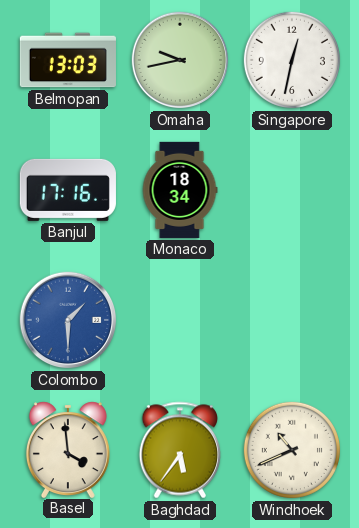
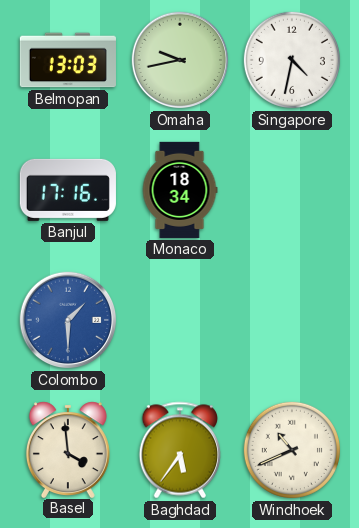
Singapore: 12:32 -> 4:32
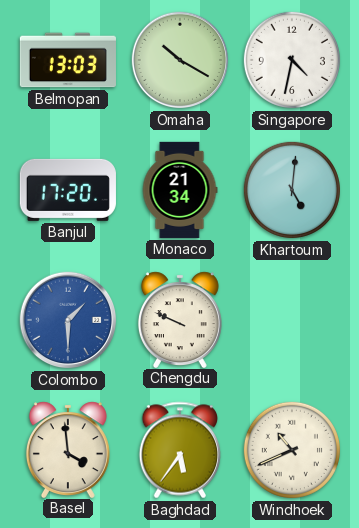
Omaha: 9:43 -> 10:20
Banjul: 17:16 -> 17:20
Monaco: 18:34 -> 21:34
Khartoum: none -> 5:01
Chengdu: none -> 9:49
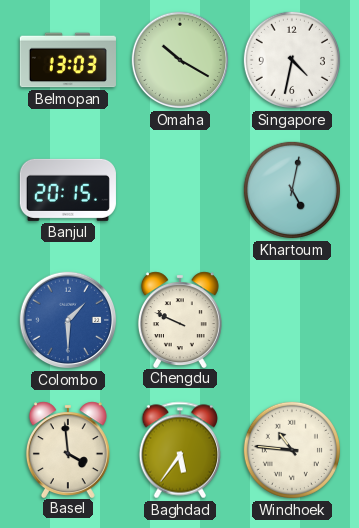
Banjul: 17:20 -> 20:15
Monaco: 21:34 -> none
Khartoum: 5:01 -> 5:02
Windhoek: 10:41 -> 10:46
